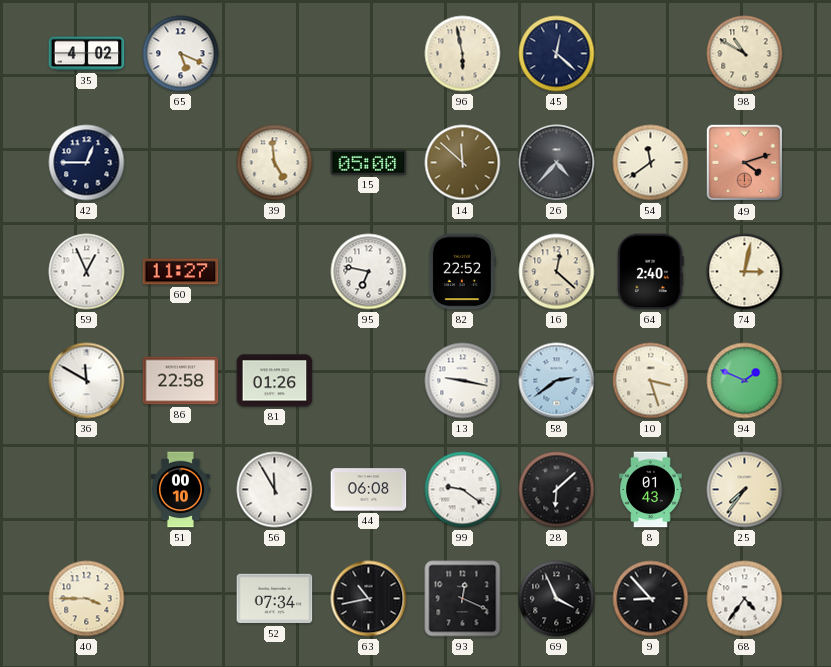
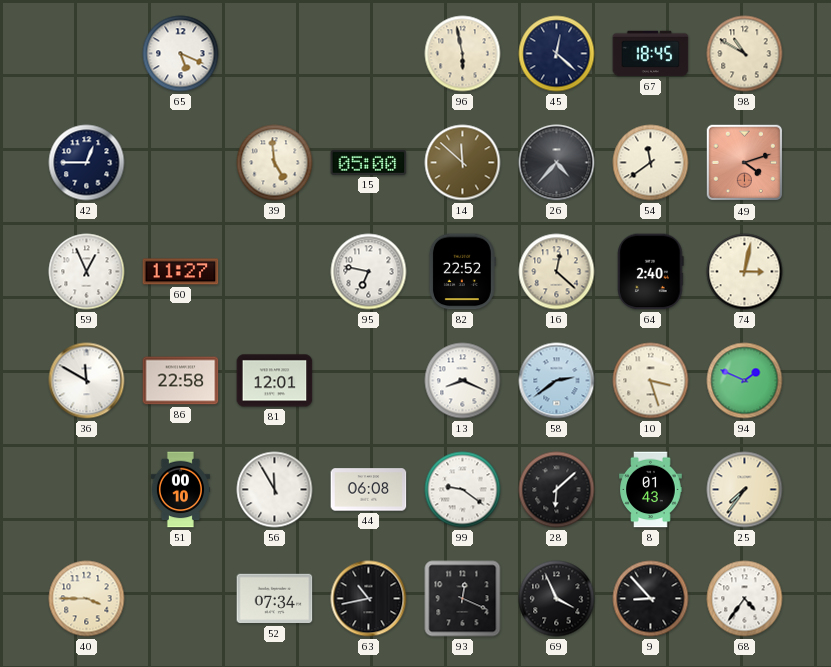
35: 4:02 -> none
67: none -> 18:45
81: 01:26 -> 12:01
13: 9:17 -> 8:19
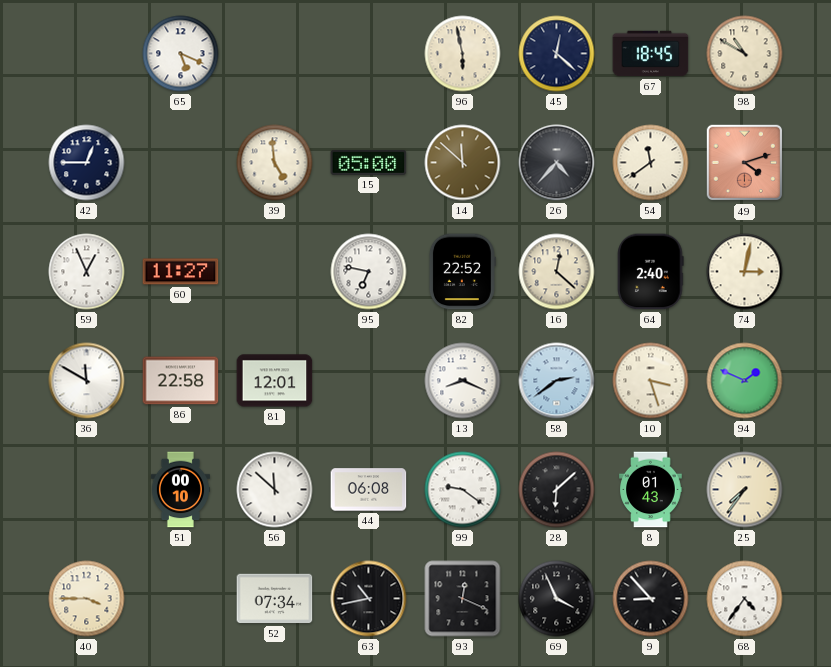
56: 11:55 -> 11:52
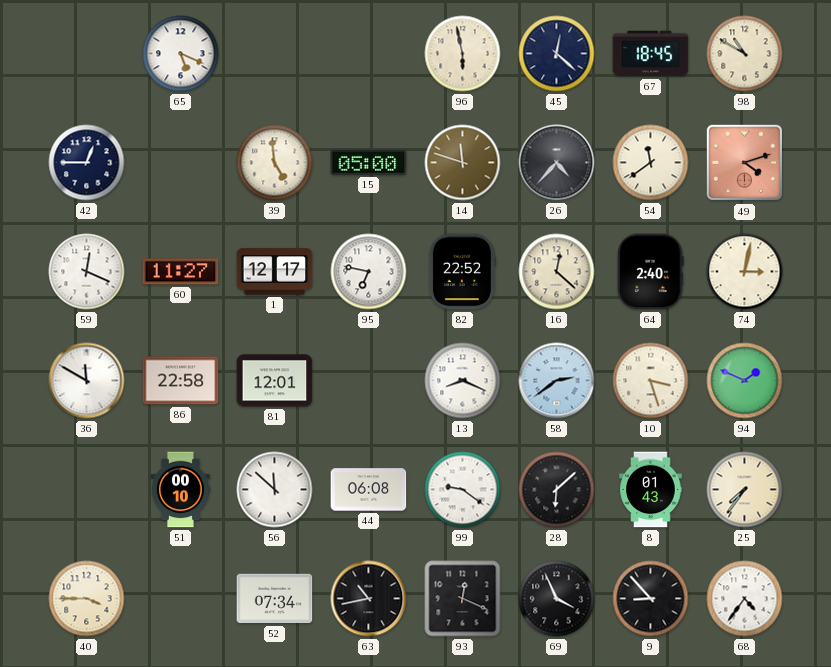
14: 11:52 -> 11:48
59: 12:56 -> 12:19
1: none -> 12:17
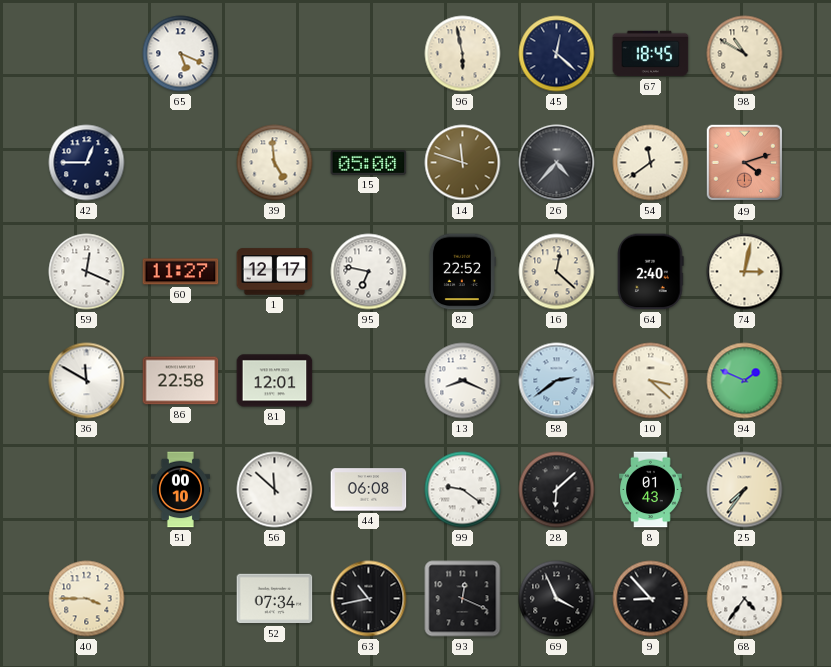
10: 3:27 -> 3:22
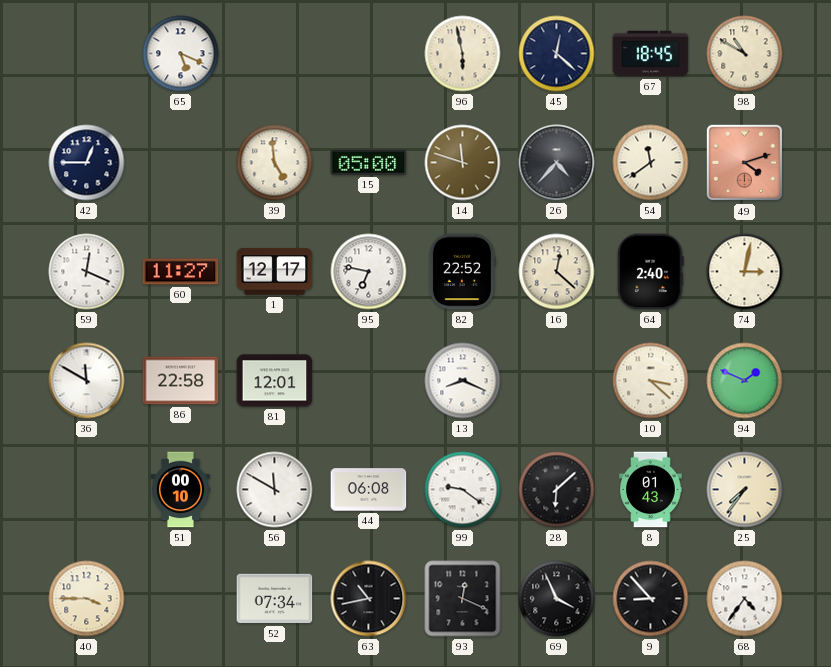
58: 2:39 -> none
56: 11:52 -> 11:50
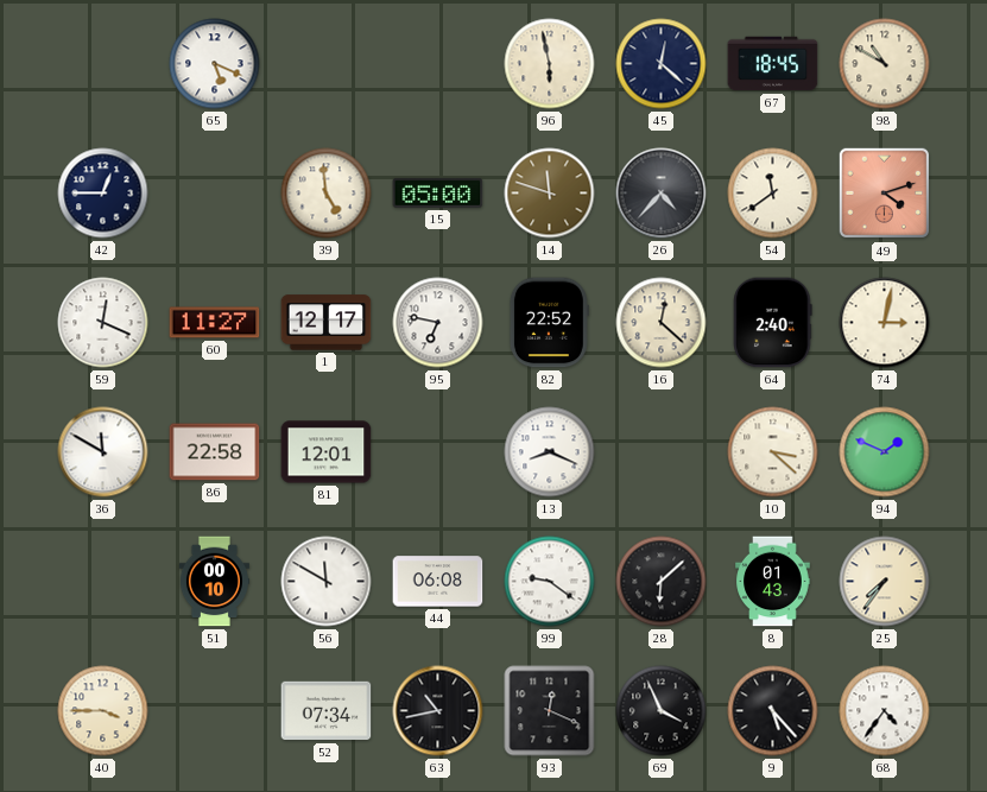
9: 8:53 -> 5:23
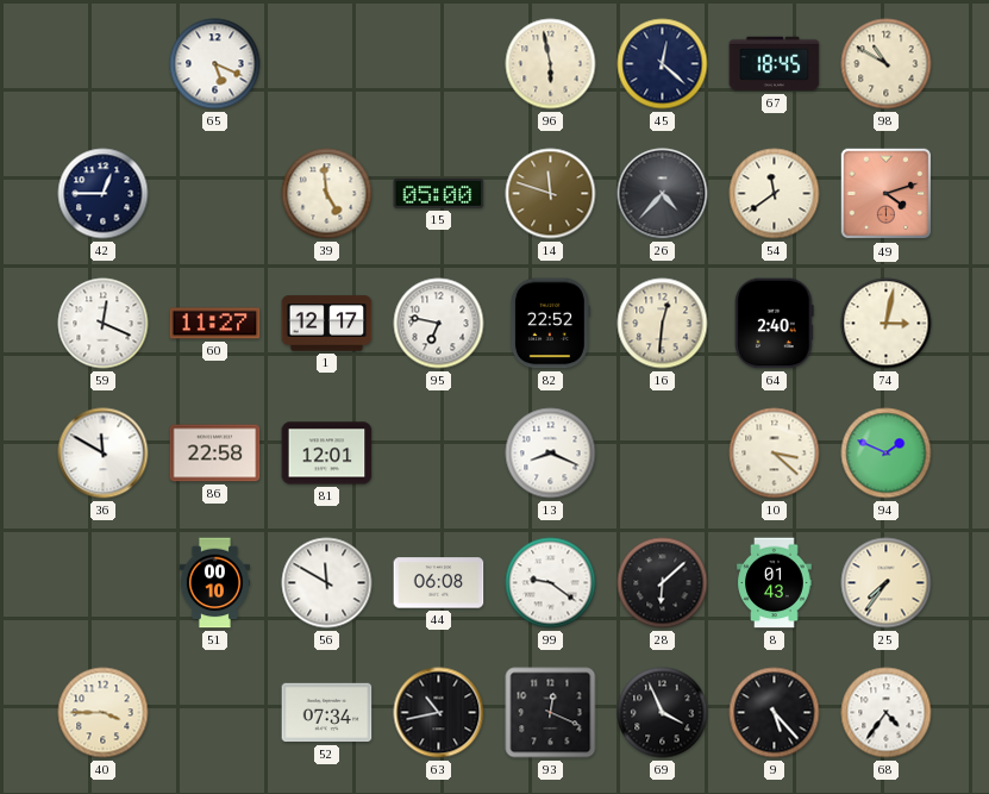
16: 12:22 -> 12:31
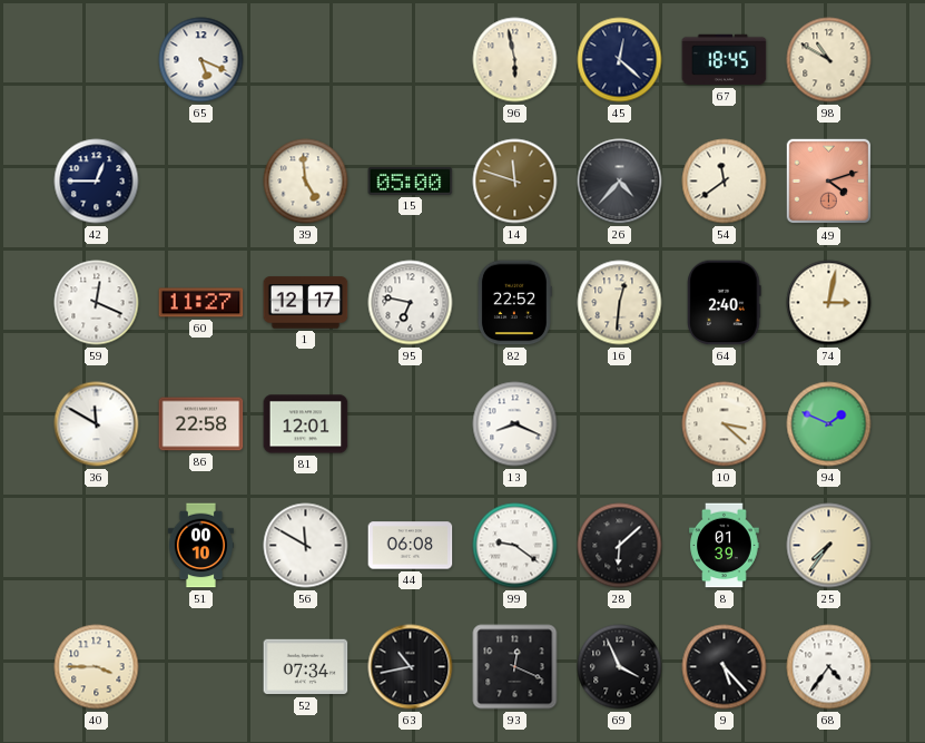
8: 01:43 -> 01:39
